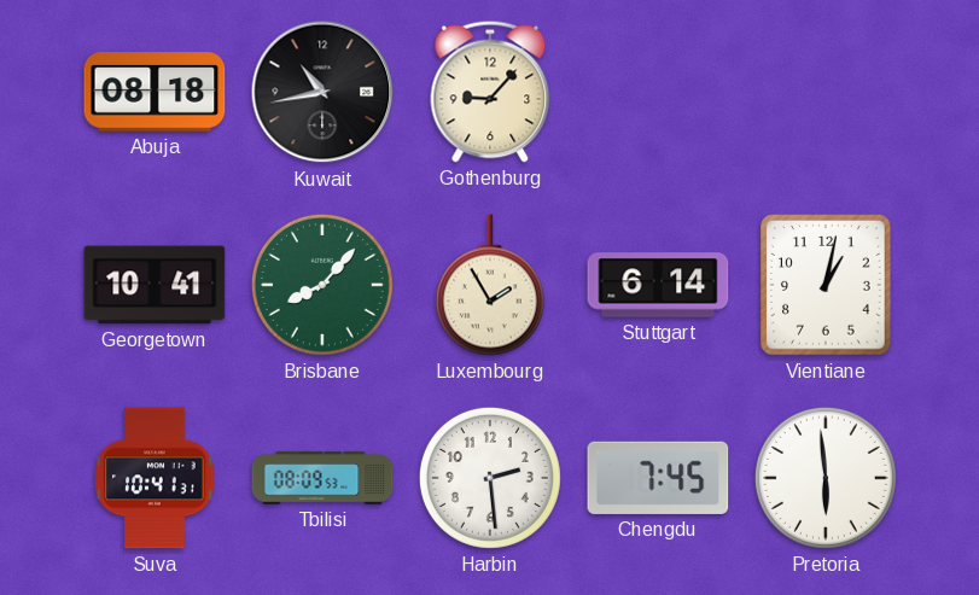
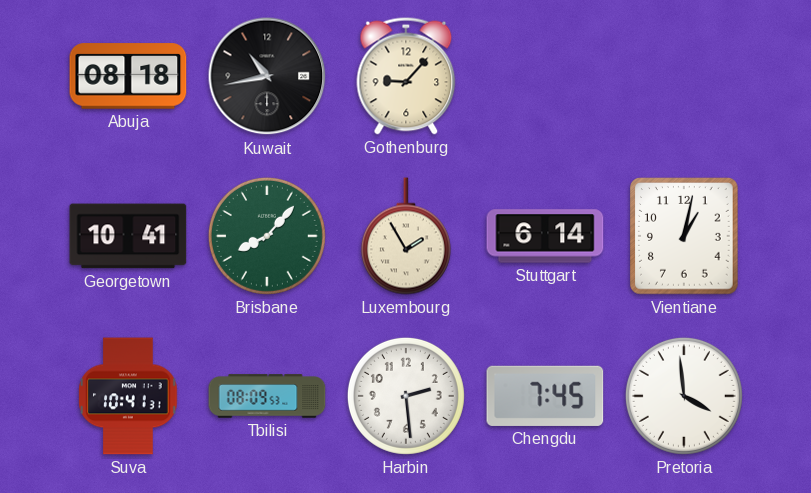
Pretoria: 5:59 -> 3:59
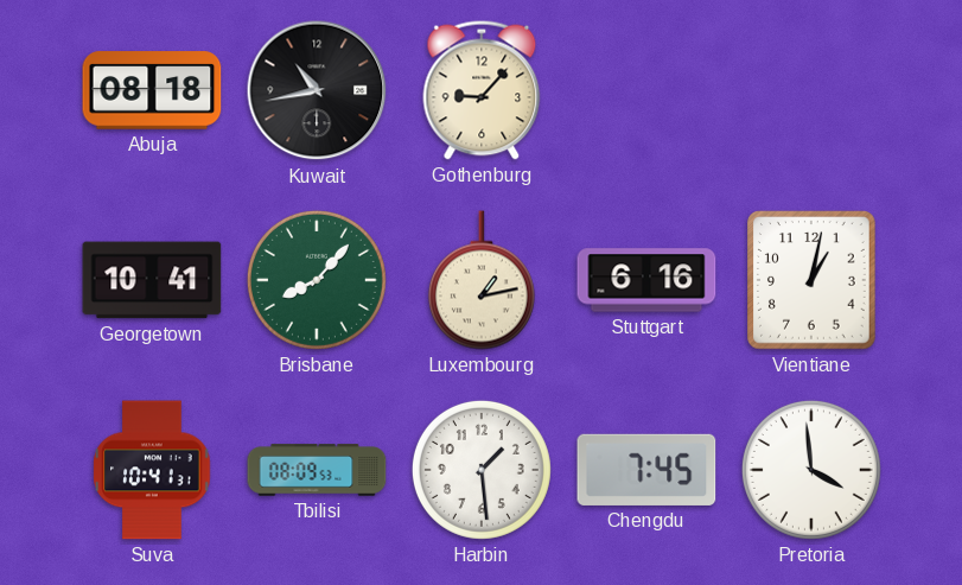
Luxembourg: 1:55 -> 1:13
Stuttgart: 6:14 -> 6:16
Harbin: 2:29 -> 1:29
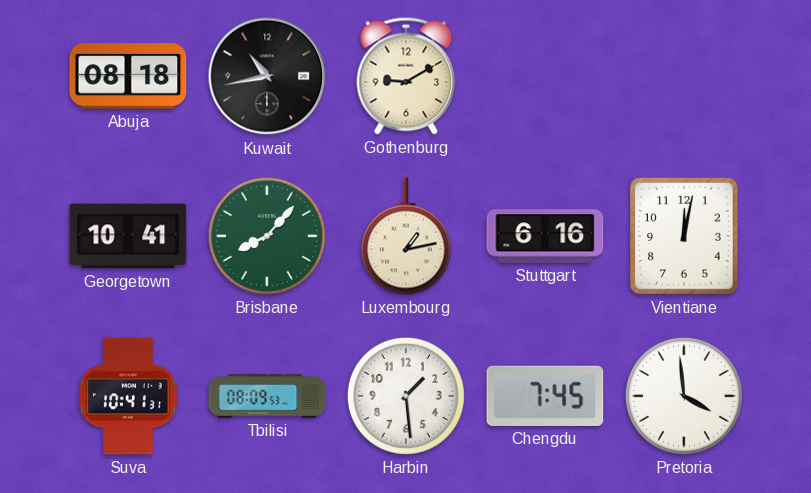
Gothenburg: 9:07 -> 9:10
Vientiane: 1:02 -> 12:02
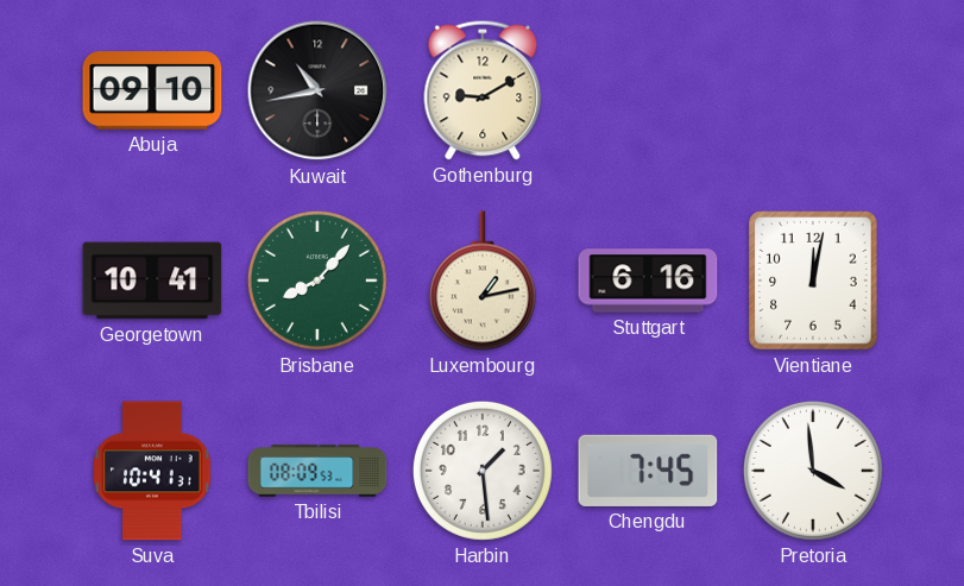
Abuja: 08:18 -> 09:10
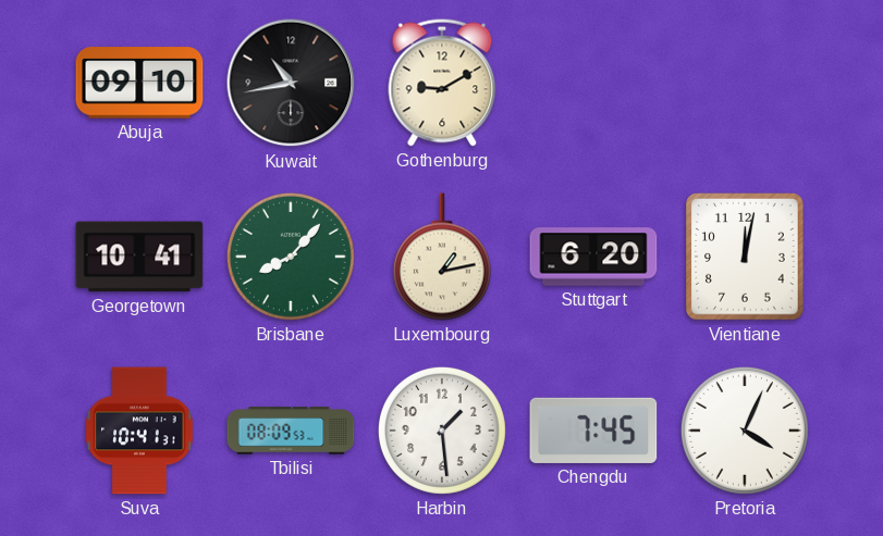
Stuttgart: 6:16 -> 6:20
Pretoria: 3:59 -> 4:04
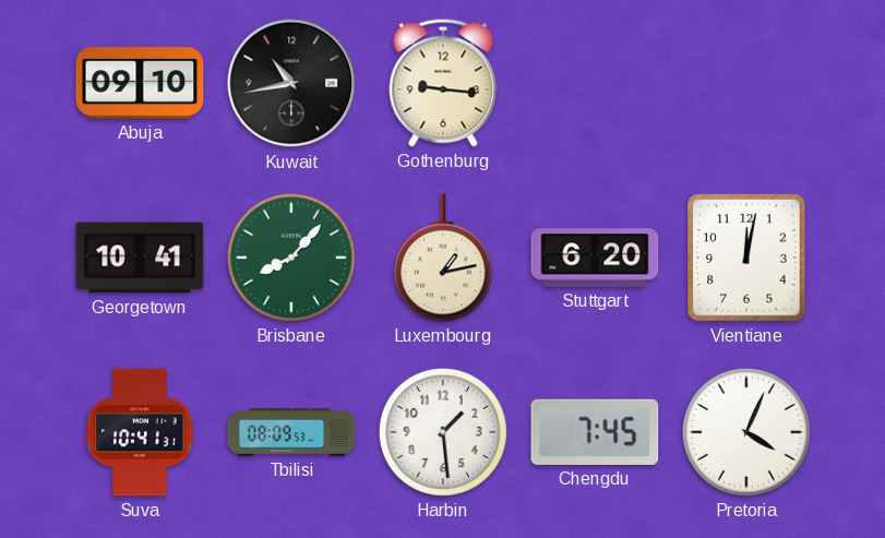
Gothenburg: 9:10 -> 9:16
